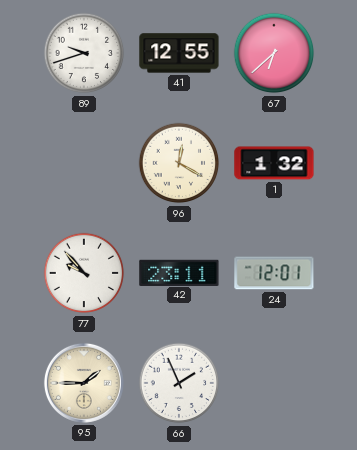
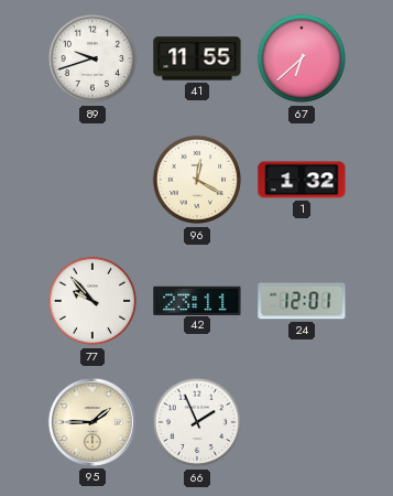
41: 12:55 -> 11:55
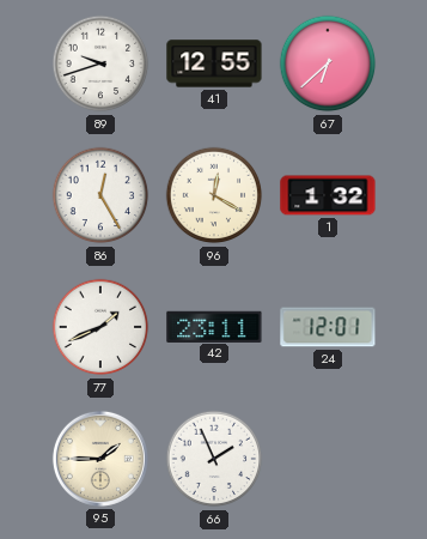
41: 11:55 -> 12:55
86: none -> 12:25
77: 9:53 -> 1:41
